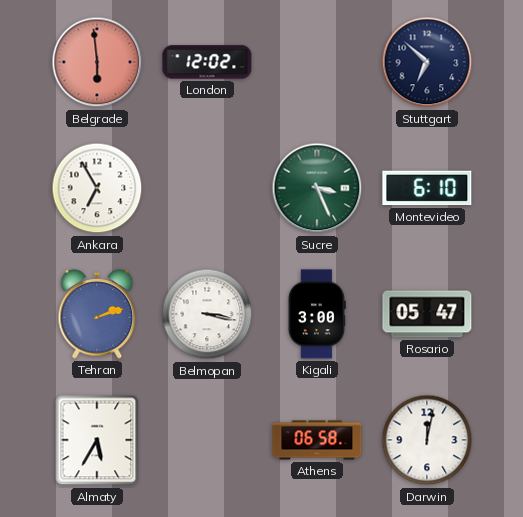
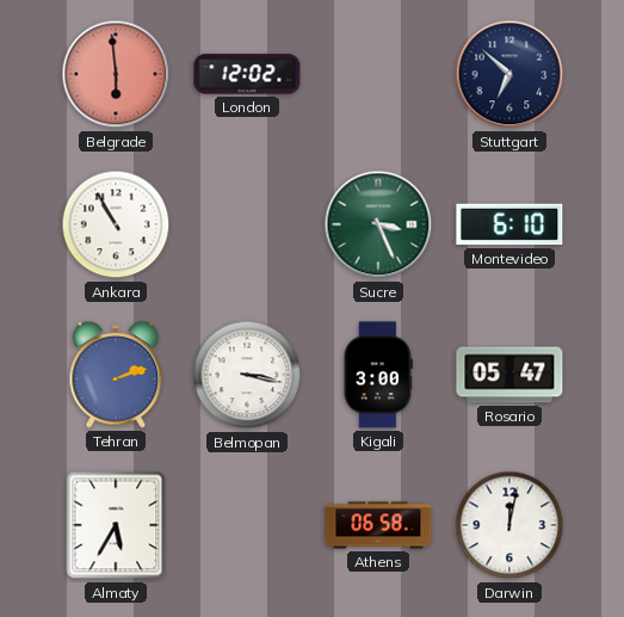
Ankara: 6:55 -> 10:55
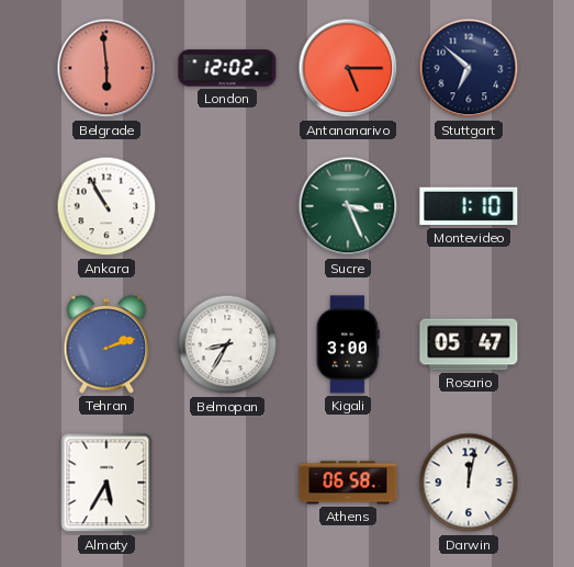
Antananarivo: none -> 5:15
Montevideo: 6:10 -> 1:10
Belmopan: 3:17 -> 8:35
